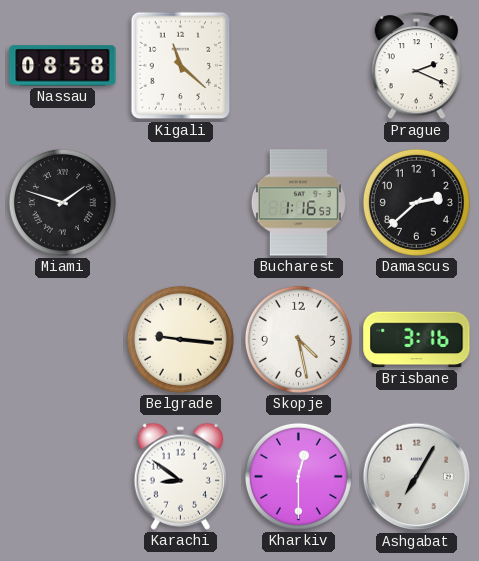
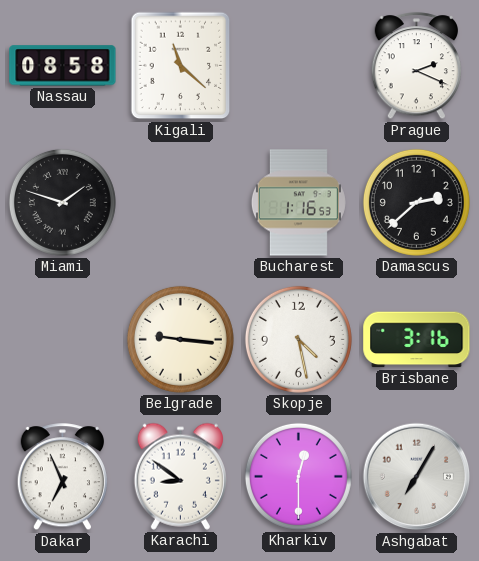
Dakar: none -> 6:56
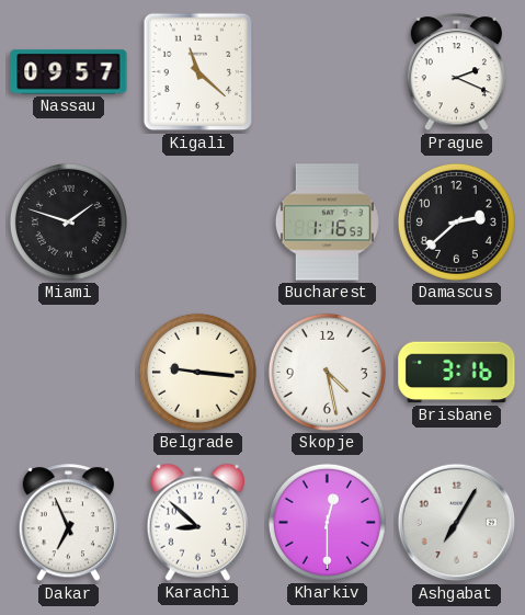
Nassau: 08:58 -> 09:57
Karachi: 8:51 -> 8:52
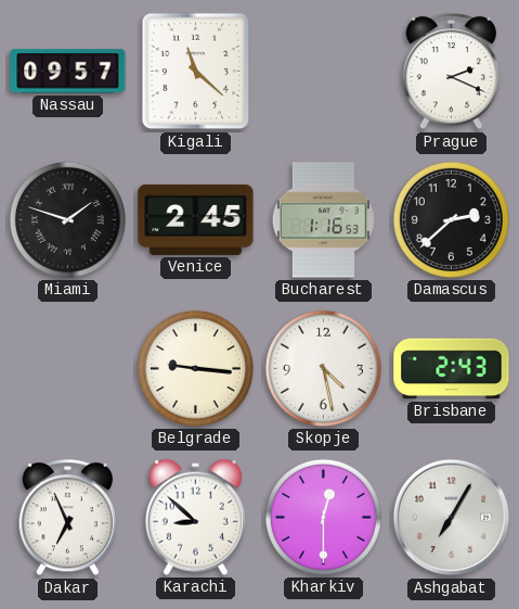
Venice: none -> 2:45
Brisbane: 3:16 -> 2:43
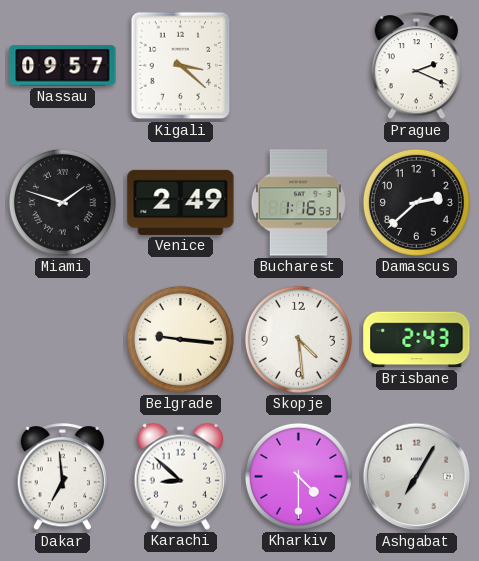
Kigali: 11:22 -> 3:22
Venice: 2:45 -> 2:49
Skopje: 4:28 -> 4:29
Dakar: 6:56 -> 6:59
Kharkiv: 12:30 -> 4:30
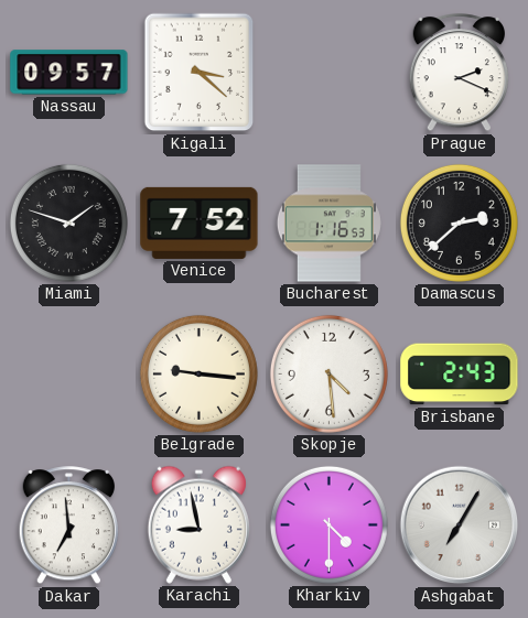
Venice: 2:49 -> 7:52
Karachi: 8:52 -> 8:58
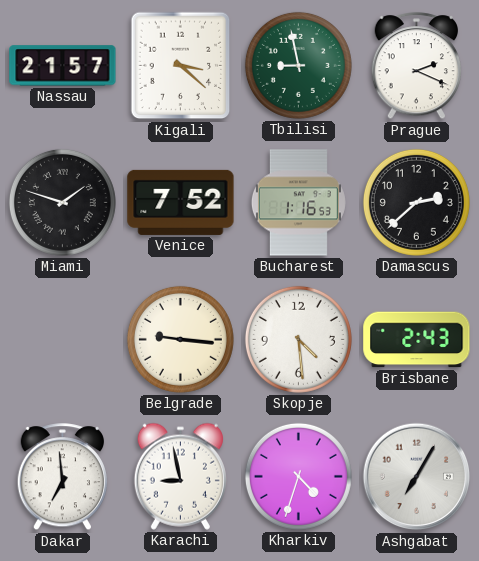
Nassau: 09:57 -> 21:57
Tbilisi: none -> 8:58
Kharkiv: 4:30 -> 4:33
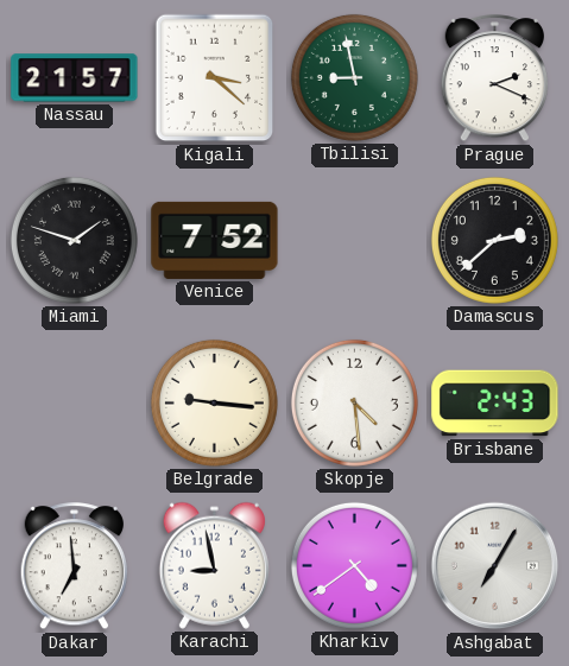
Bucharest: 1:16 -> none
Kharkiv: 4:33 -> 4:39
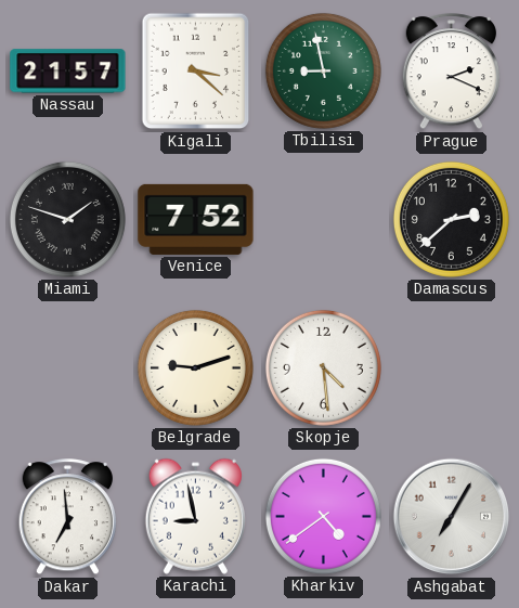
Belgrade: 9:16 -> 9:12
Brisbane: 2:43 -> none
